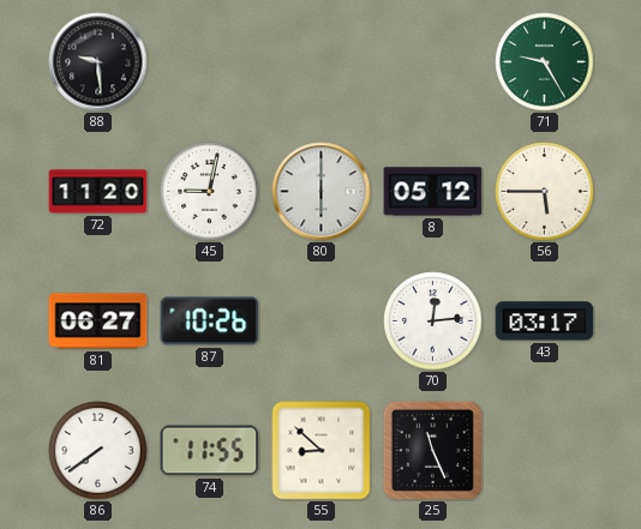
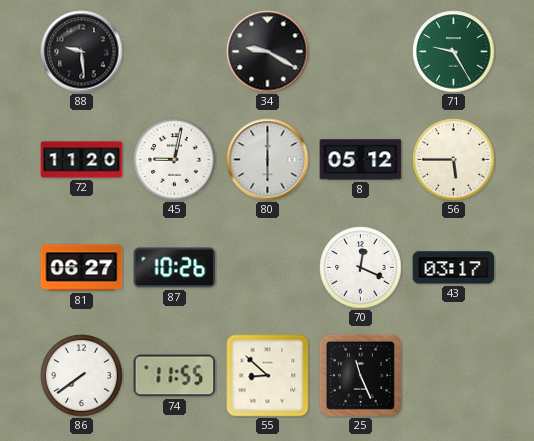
34: none -> 9:20
70: 12:14 -> 12:19
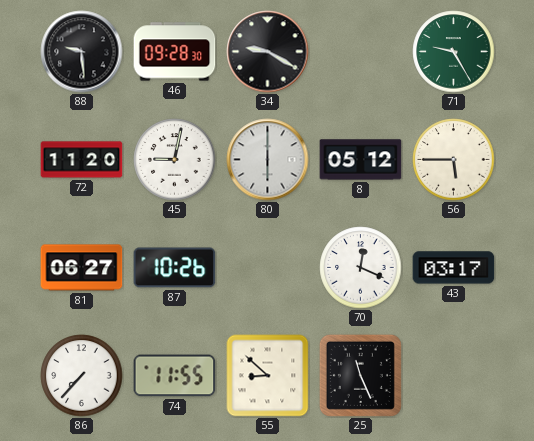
46: none -> 09:28
86: 7:39 -> 7:37
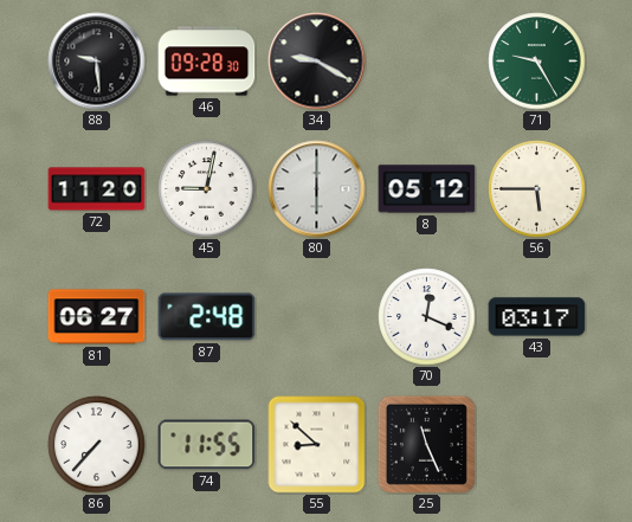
87: 10:26 -> 2:48
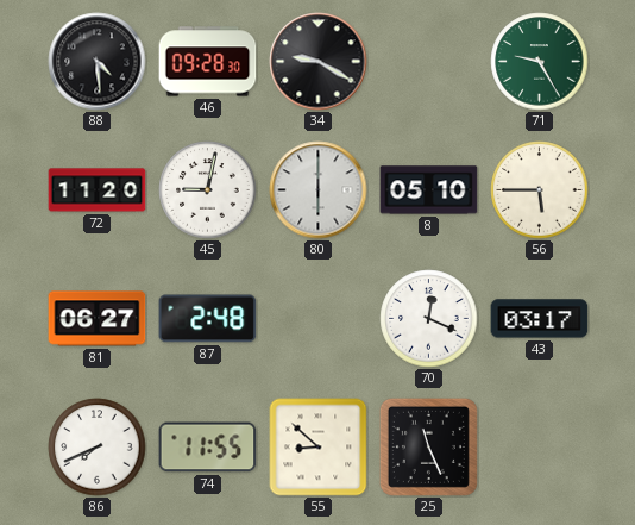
88: 9:29 -> 4:29
8: 05:12 -> 05:10
86: 7:37 -> 7:41
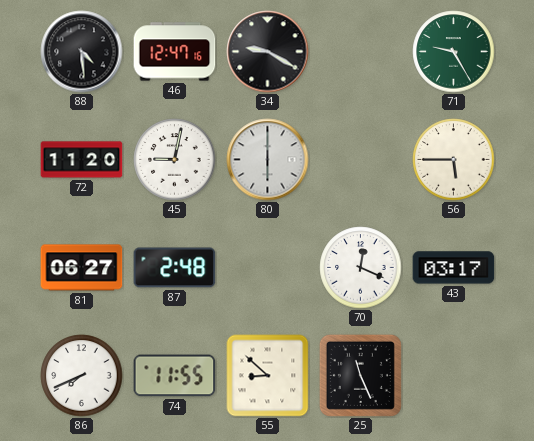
46: 09:28 -> 12:47
8: 05:10 -> none
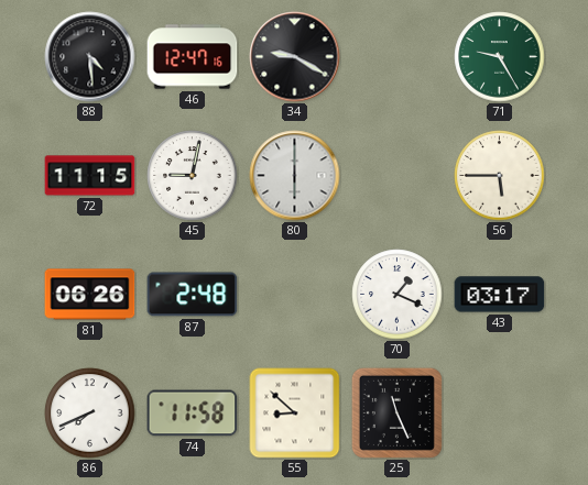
72: 11:20 -> 11:15
81: 06:27 -> 06:26
70: 12:19 -> 1:19
74: 11:55 -> 11:58
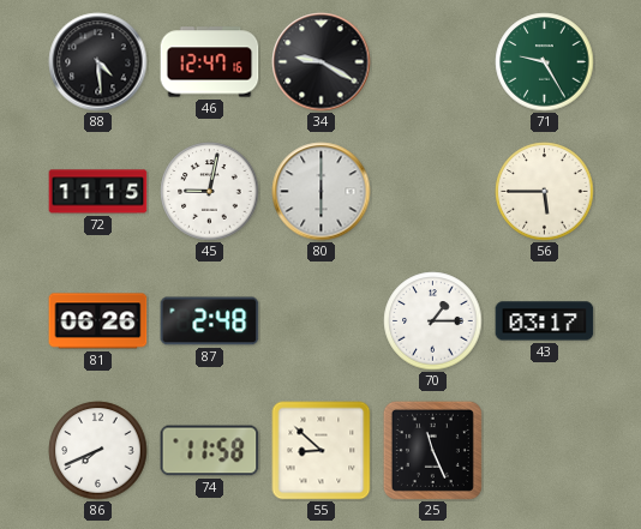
70: 1:19 -> 1:15
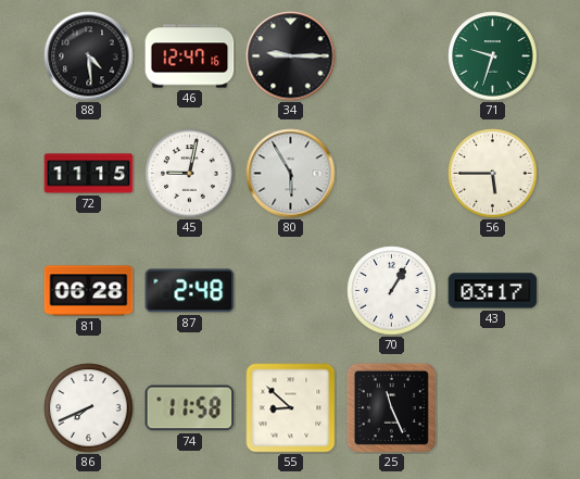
34: 9:20 -> 9:15
71: 9:25 -> 9:33
80: 6:00 -> 5:55
81: 06:26 -> 06:28
70: 1:15 -> 1:05
